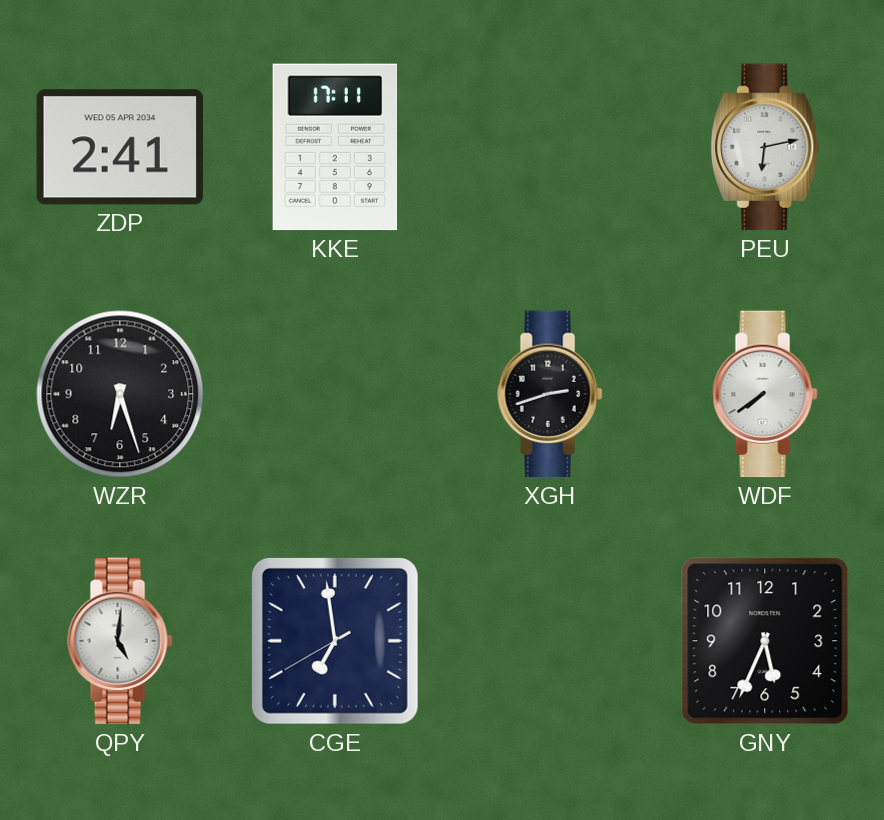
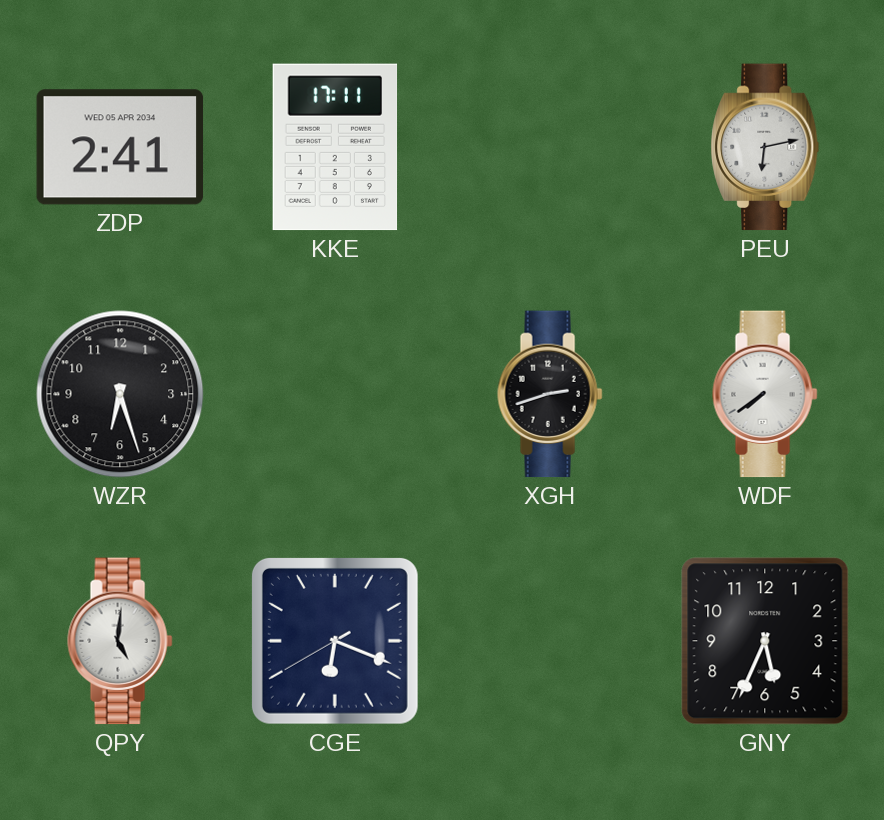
CGE: 6:58 -> 6:18
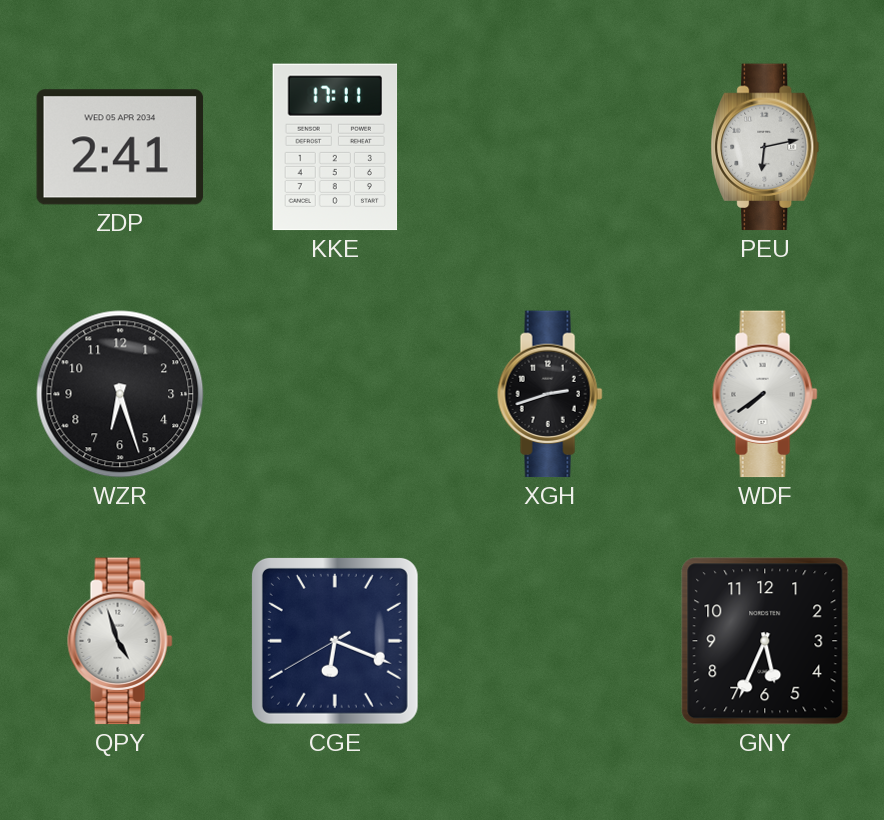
QPY: 5:01 -> 4:57
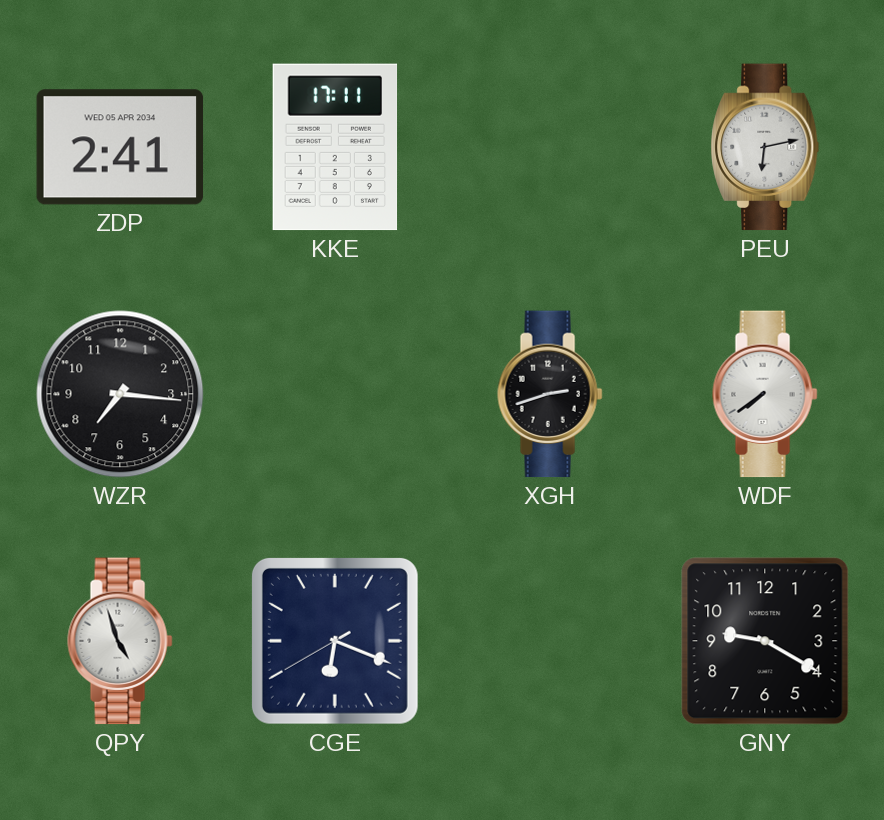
WZR: 6:27 -> 7:16
GNY: 5:34 -> 9:20
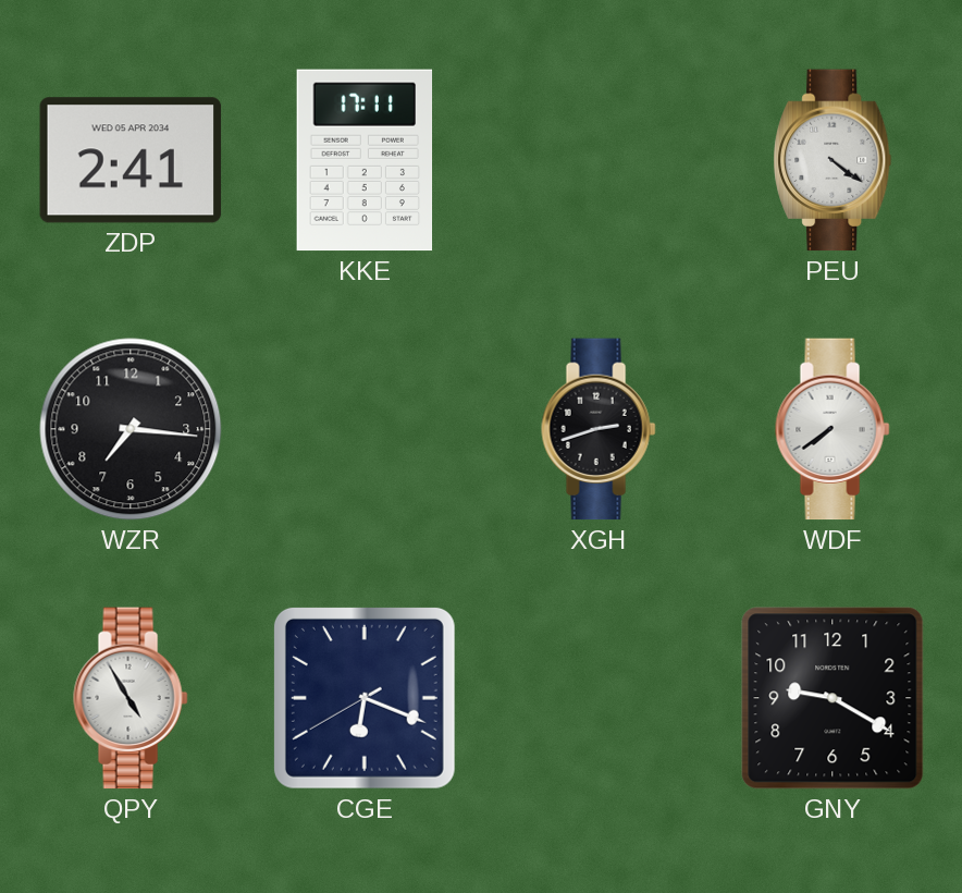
PEU: 6:13 -> 4:21
QPY: 4:57 -> 4:55
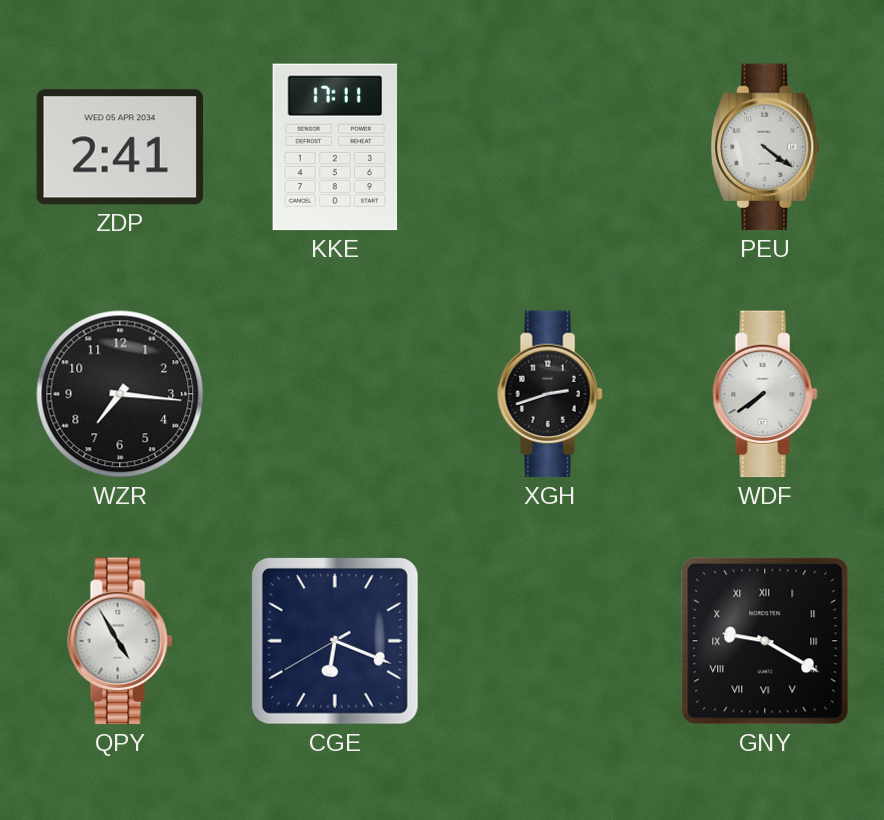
GNY numerals: Arabic -> Roman
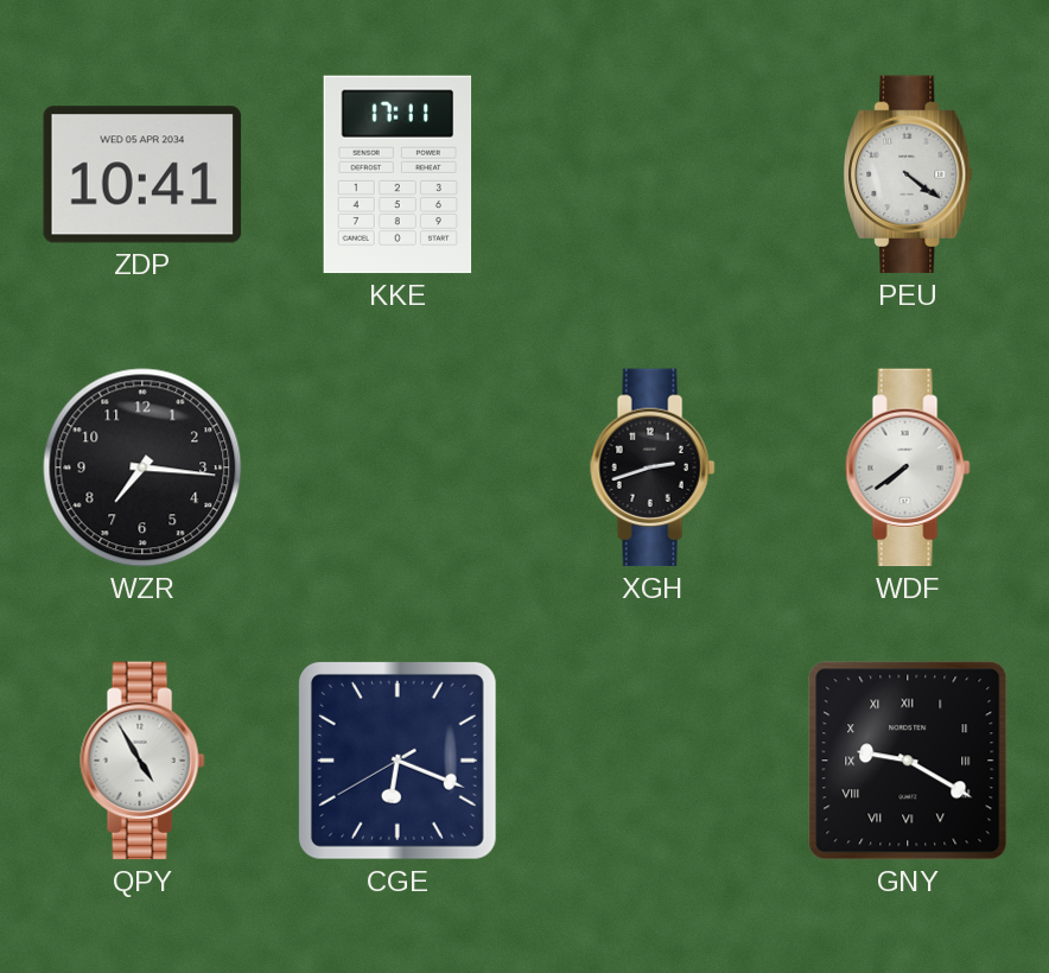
ZDP: 2:41 -> 10:41
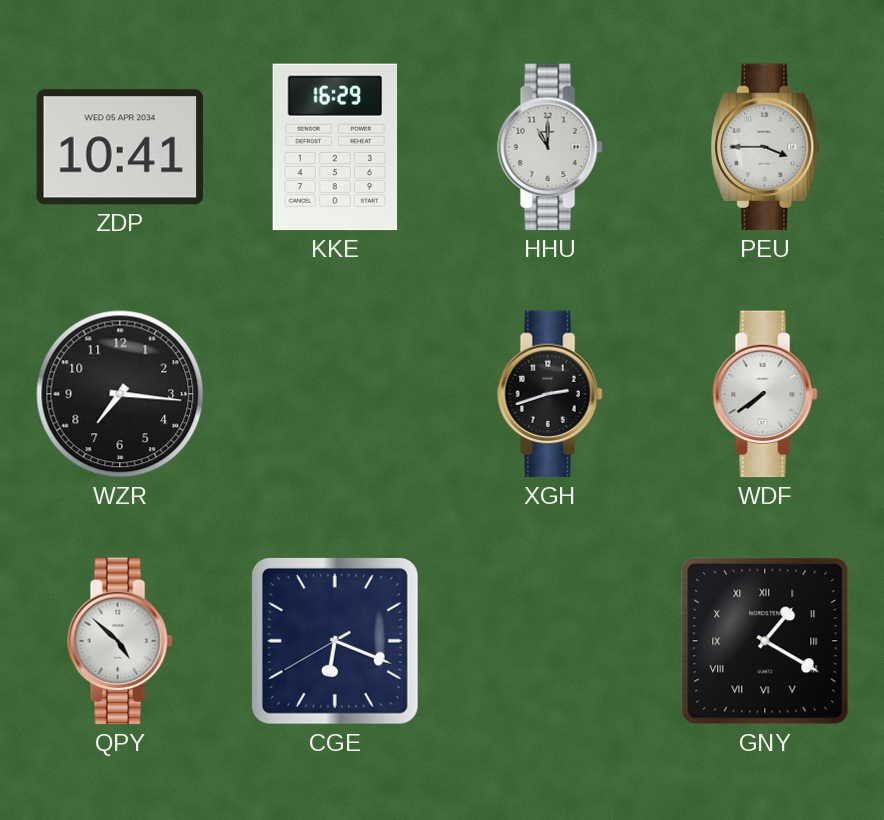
KKE: 17:11 -> 16:29
HHU: none -> 11:00
PEU: 4:21 -> 3:45
QPY: 4:55 -> 4:52
GNY: 9:20 -> 1:20
